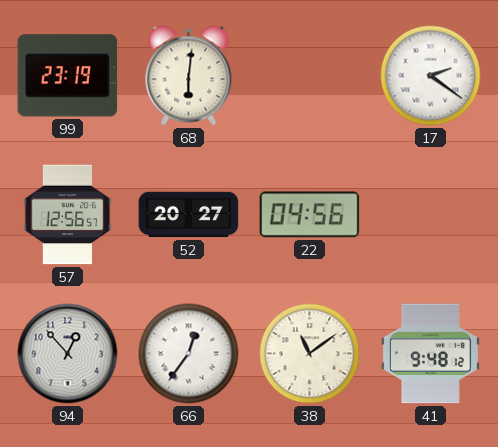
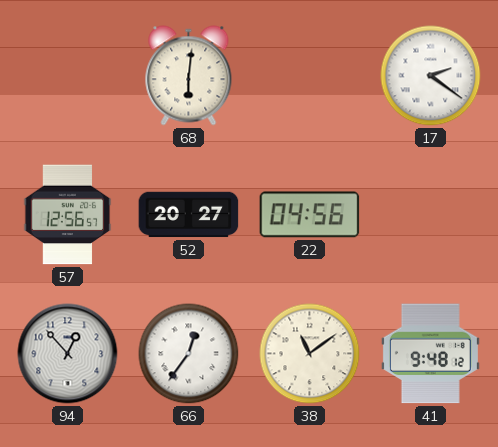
99: 23:19 -> none
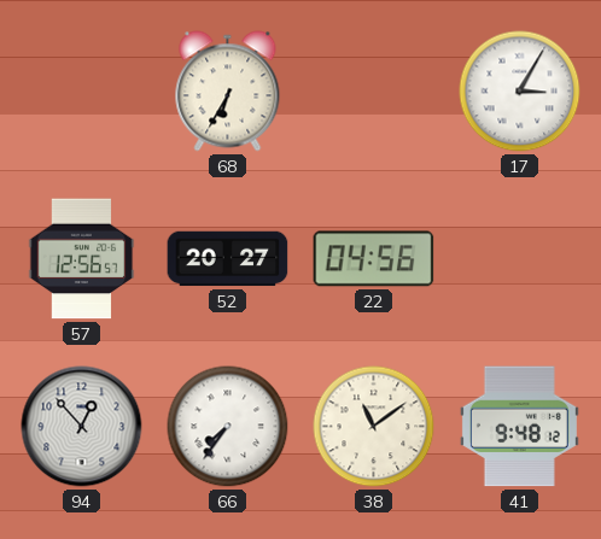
68: 6:01 -> 6:35
17: 2:21 -> 3:05
66: 12:36 -> 7:36
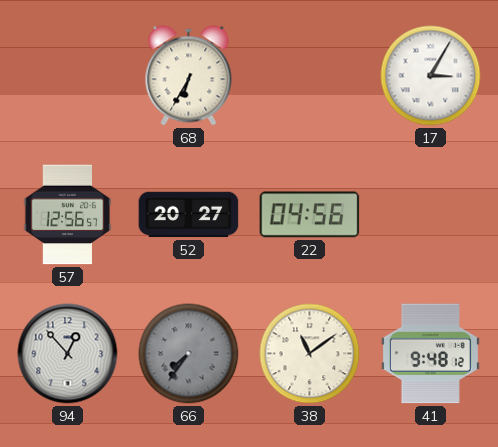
66 dial: white -> grey
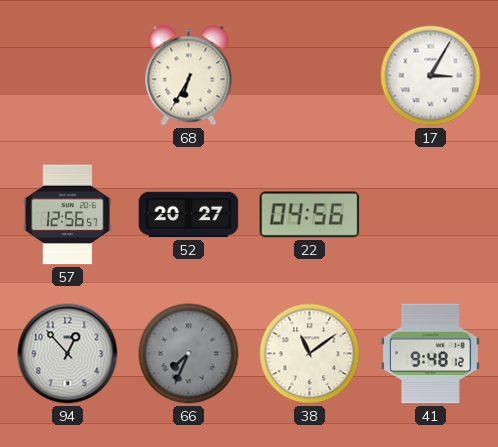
66: 7:36 -> 7:34
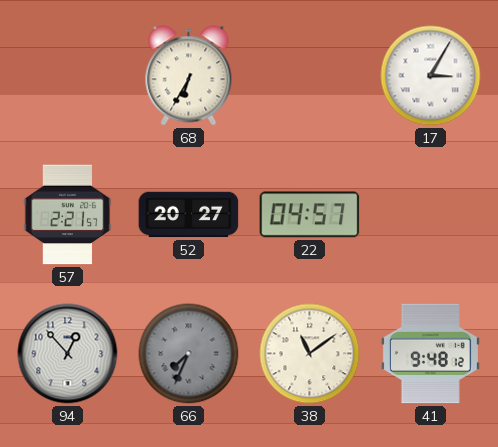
57: 12:56 -> 2:21
22: 04:56 -> 04:57
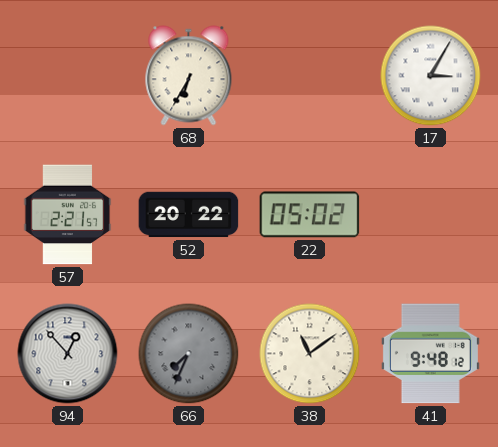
52: 20:27 -> 20:22
22: 04:57 -> 05:02
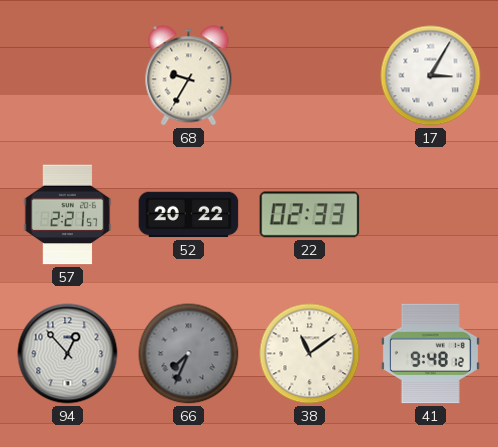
68: 6:35 -> 9:35
22: 05:02 -> 02:33
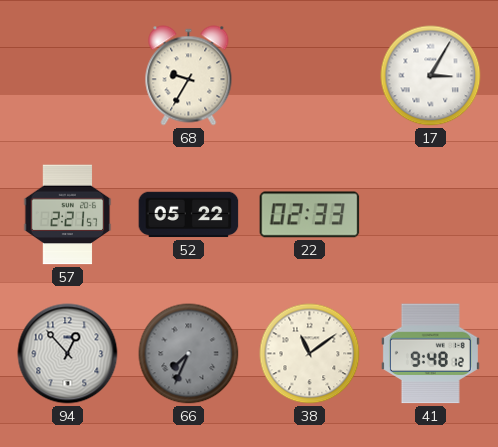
52: 20:22 -> 05:22
